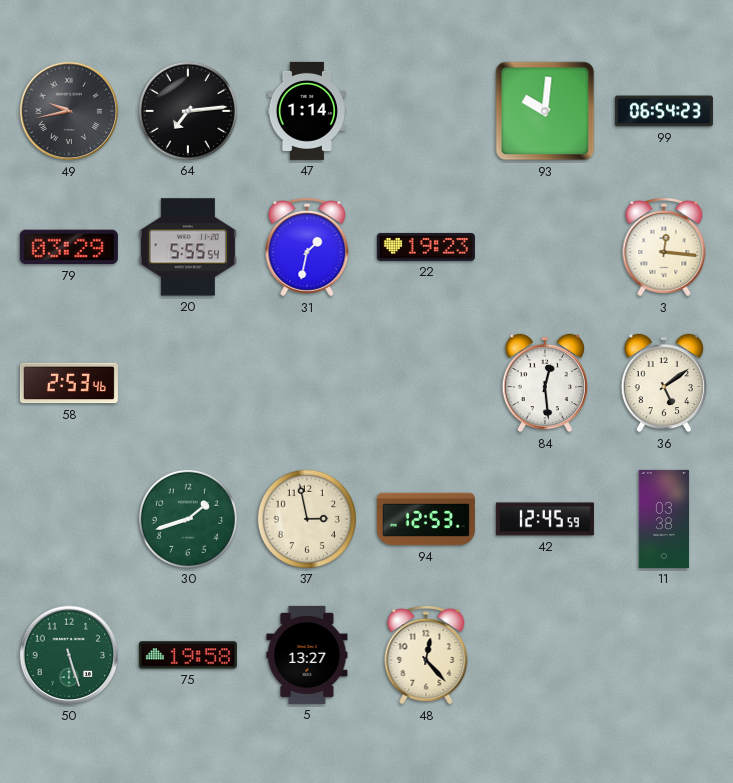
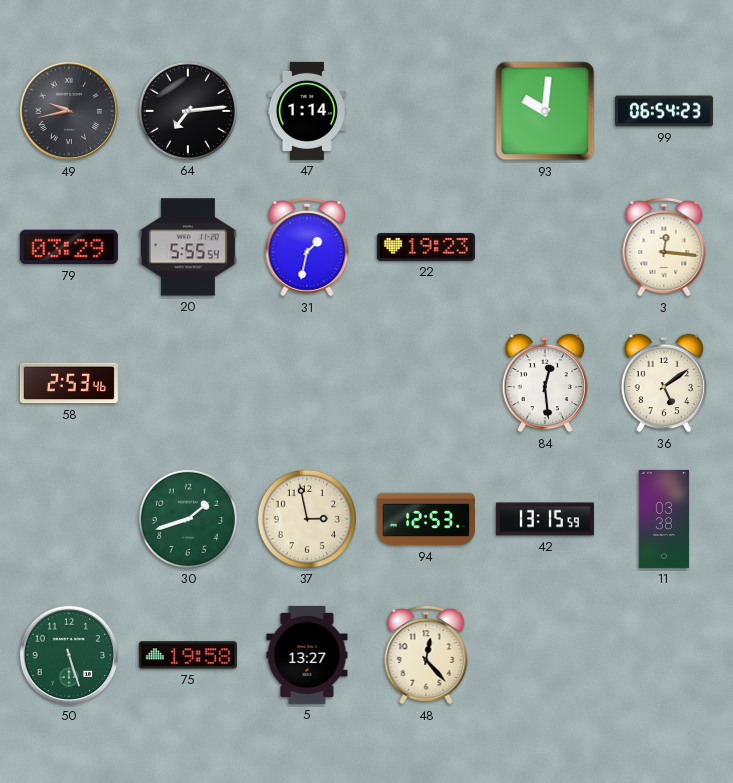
42: 12:45 -> 13:15
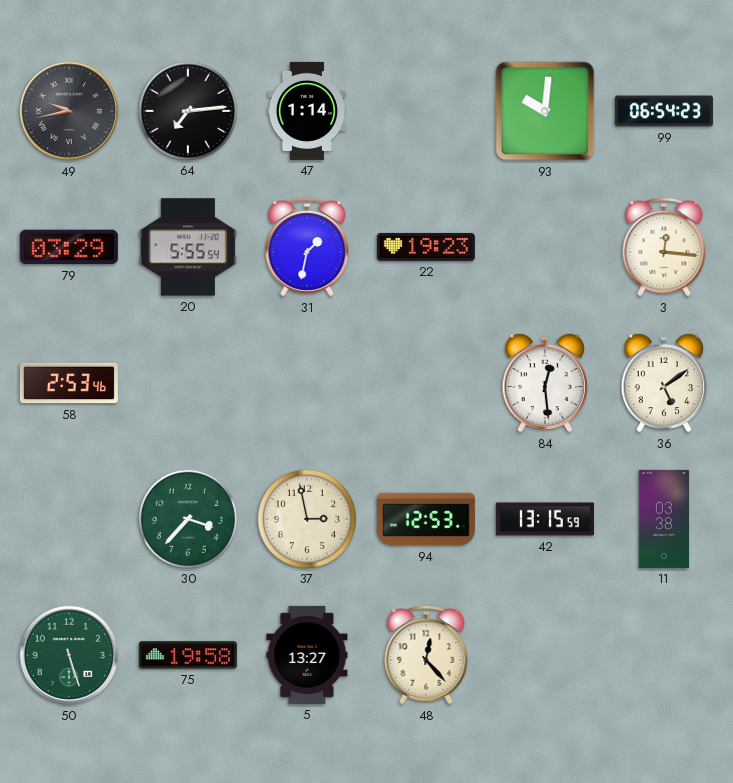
30: 1:42 -> 3:37
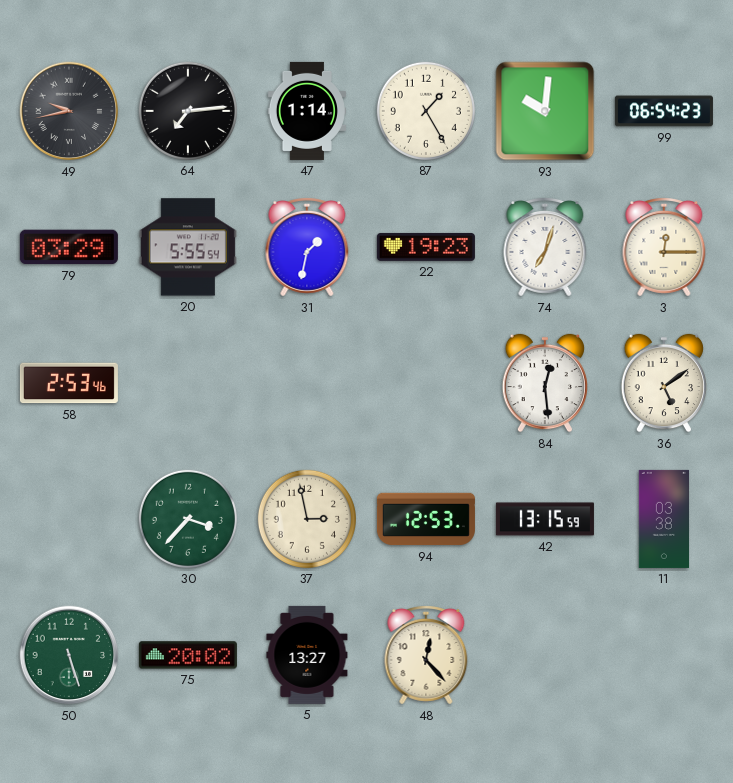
87: none -> 1:25
74: none -> 7:03
3: 12:16 -> 12:15
75: 19:58 -> 20:02
